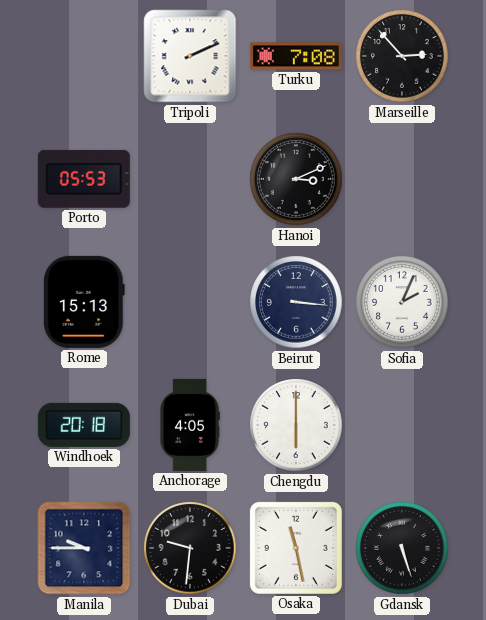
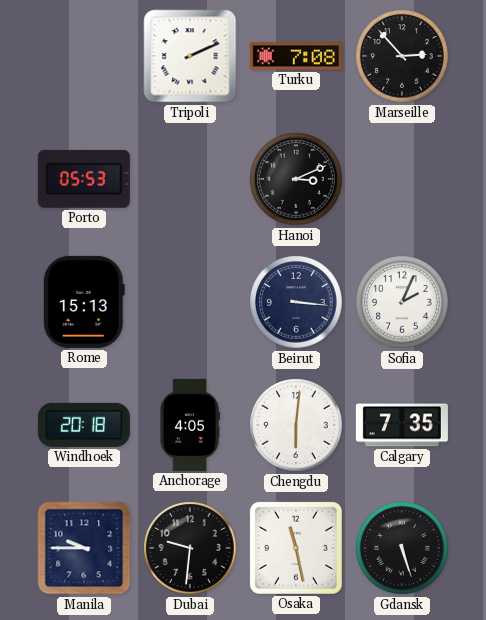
Chengdu: 6:00 -> 6:01
Calgary: none -> 7:35
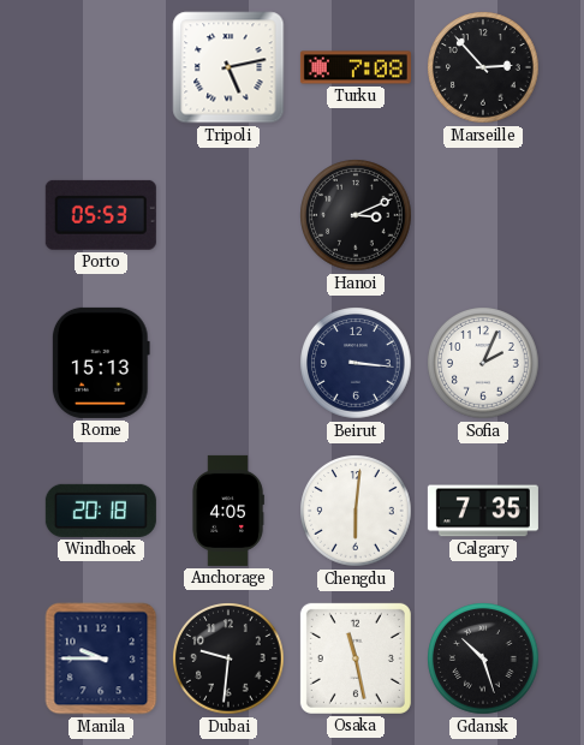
Tripoli: 2:11 -> 5:13
Gdansk: 5:27 -> 10:27
